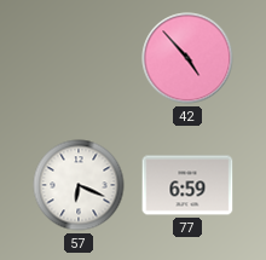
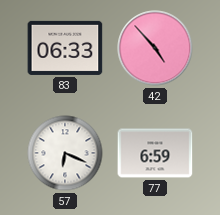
83: none -> 06:33
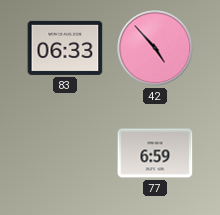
57: 6:19 -> none
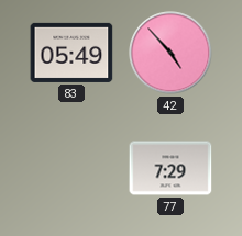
83: 06:33 -> 05:49
77: 6:59 -> 7:29
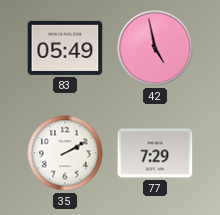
42: 4:53 -> 4:58
35: none -> 2:10
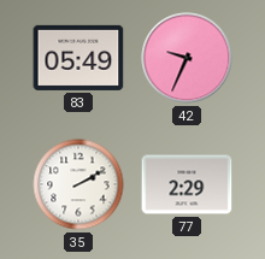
42: 4:58 -> 9:34
77: 7:29 -> 2:29
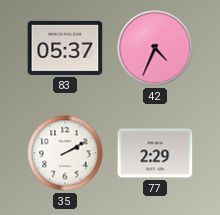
83: 05:49 -> 05:37
42: 9:34 -> 4:34
